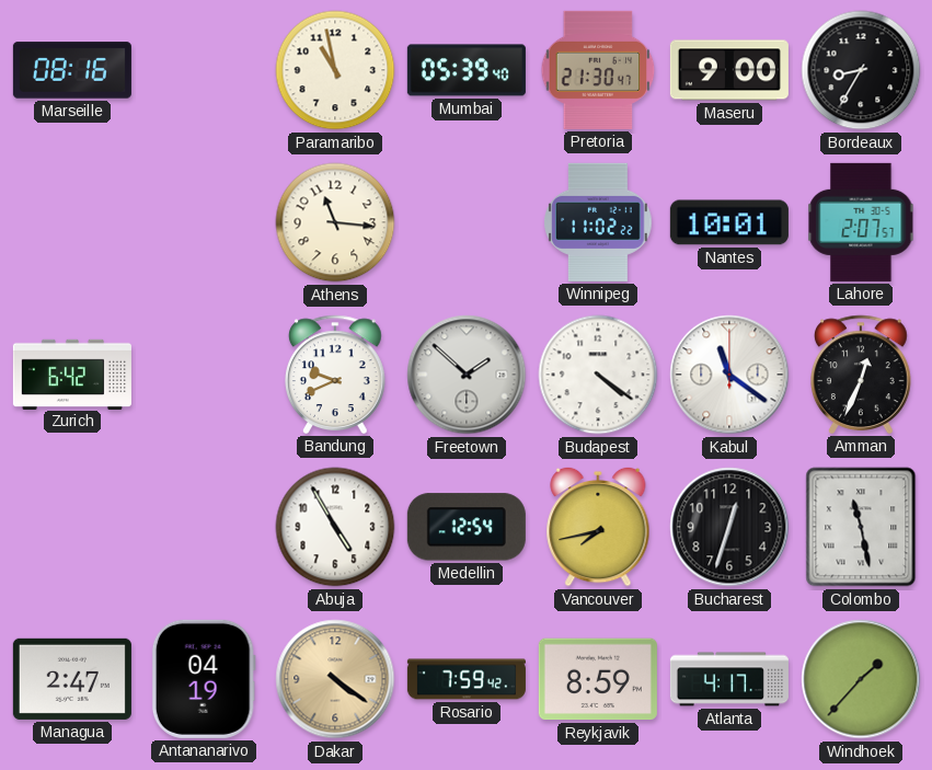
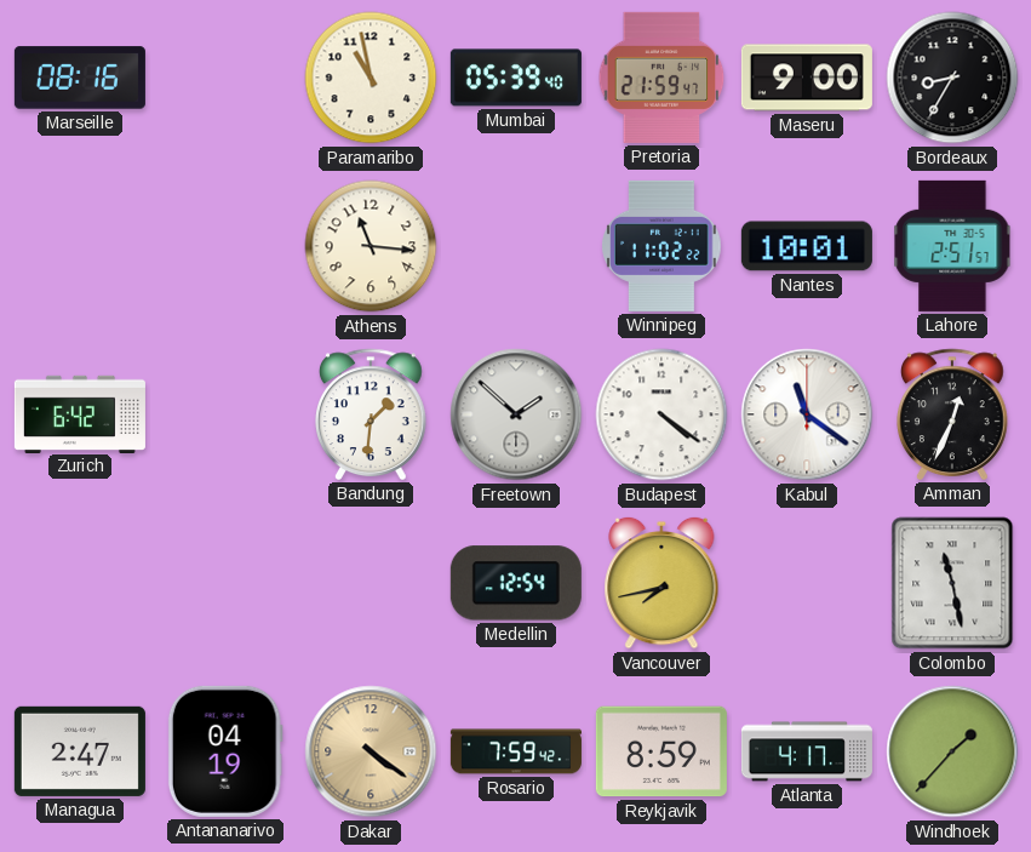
Pretoria: 21:30 -> 21:59
Lahore: 2:07 -> 2:51
Bandung: 9:41 -> 1:31
Abuja: 4:55 -> none
Bucharest: 12:33 -> none
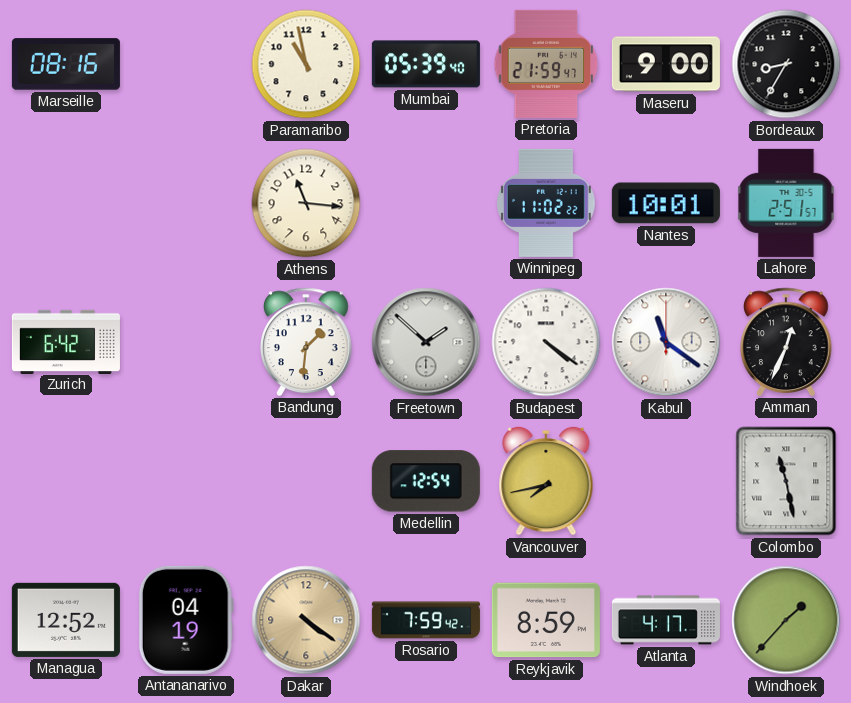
Managua: 2:47 -> 12:52
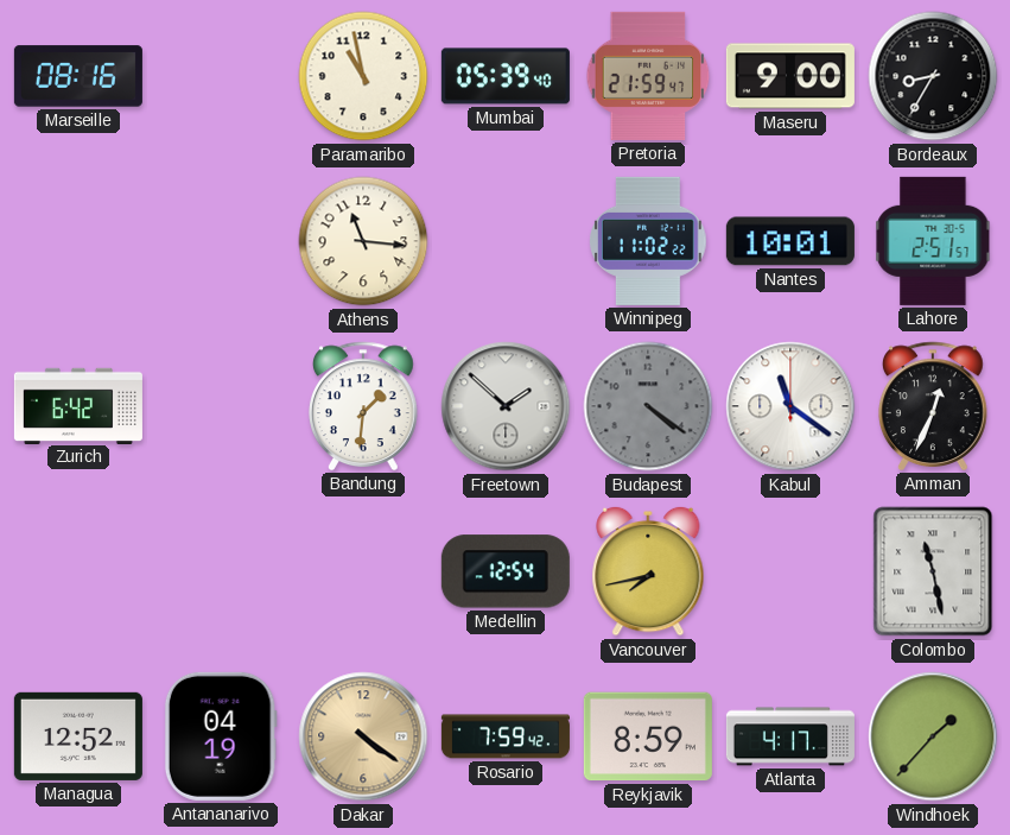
Budapest dial: white -> grey
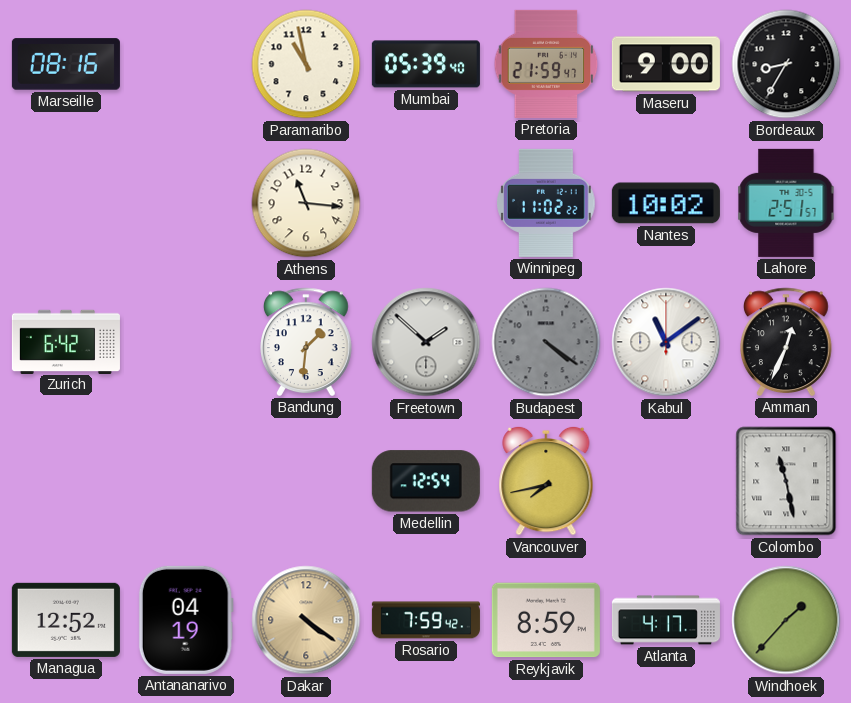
Nantes: 10:01 -> 10:02
Kabul: 11:21 -> 11:09
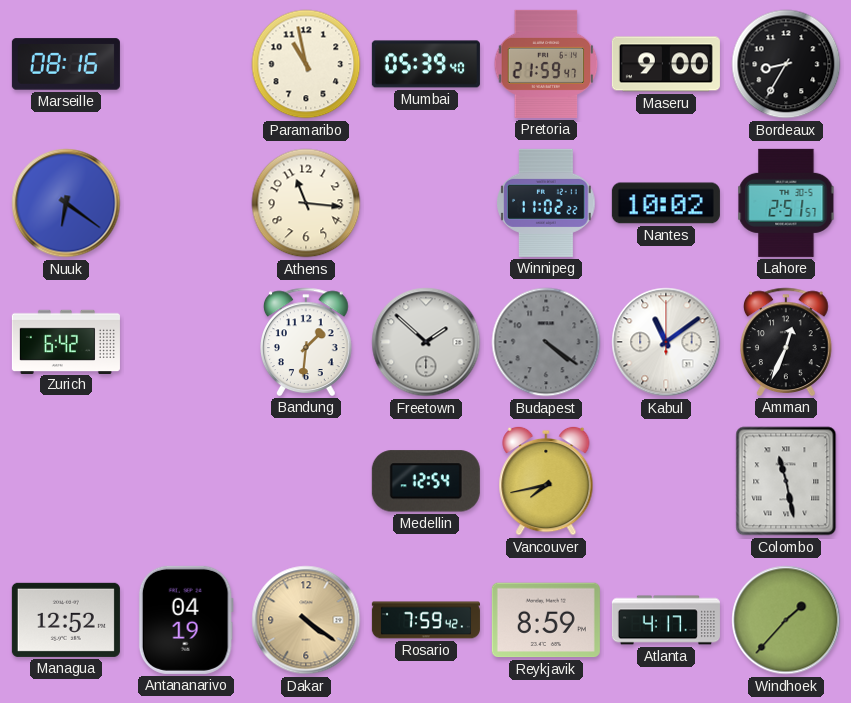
Nuuk: none -> 6:21
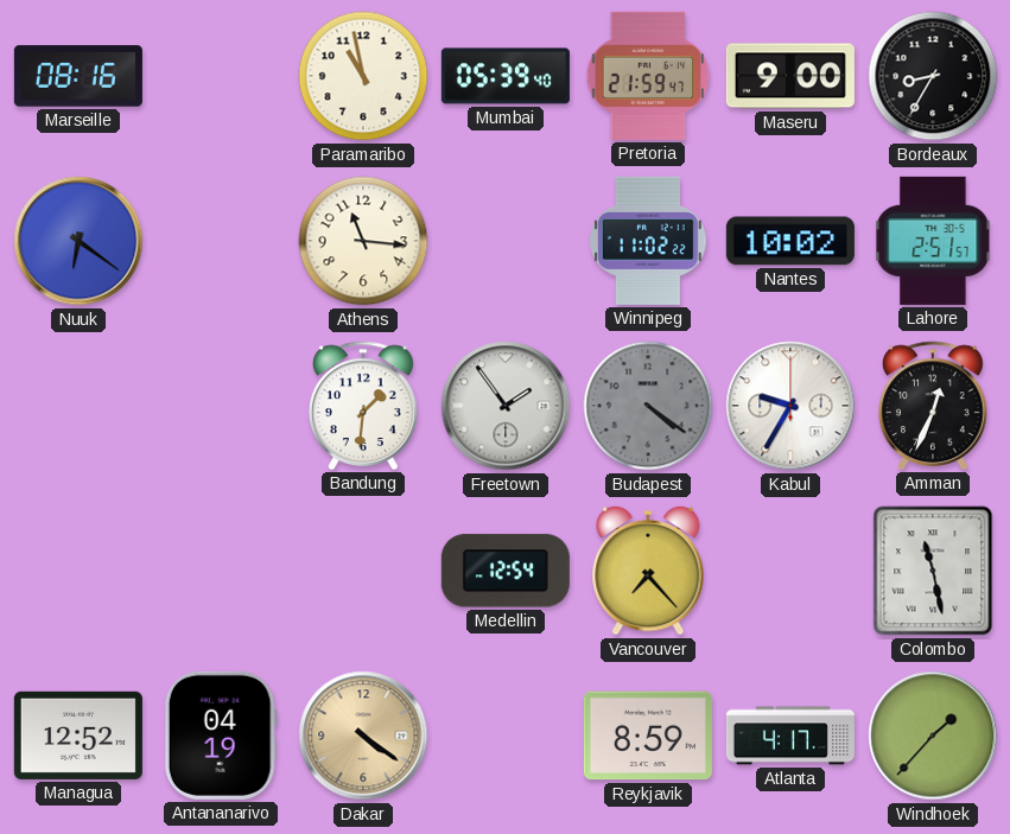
Zurich: 6:42 -> none
Freetown: 1:52 -> 1:54
Kabul: 11:09 -> 9:35
Vancouver: 7:43 -> 7:23
Rosario: 7:59 -> none
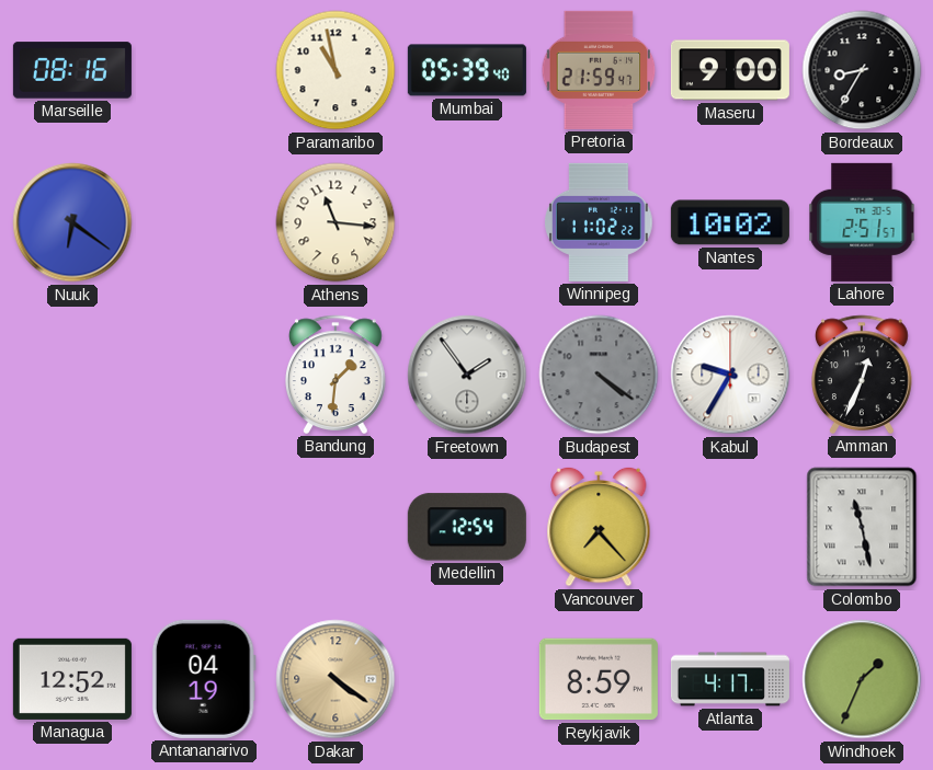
Windhoek: 1:37 -> 1:34
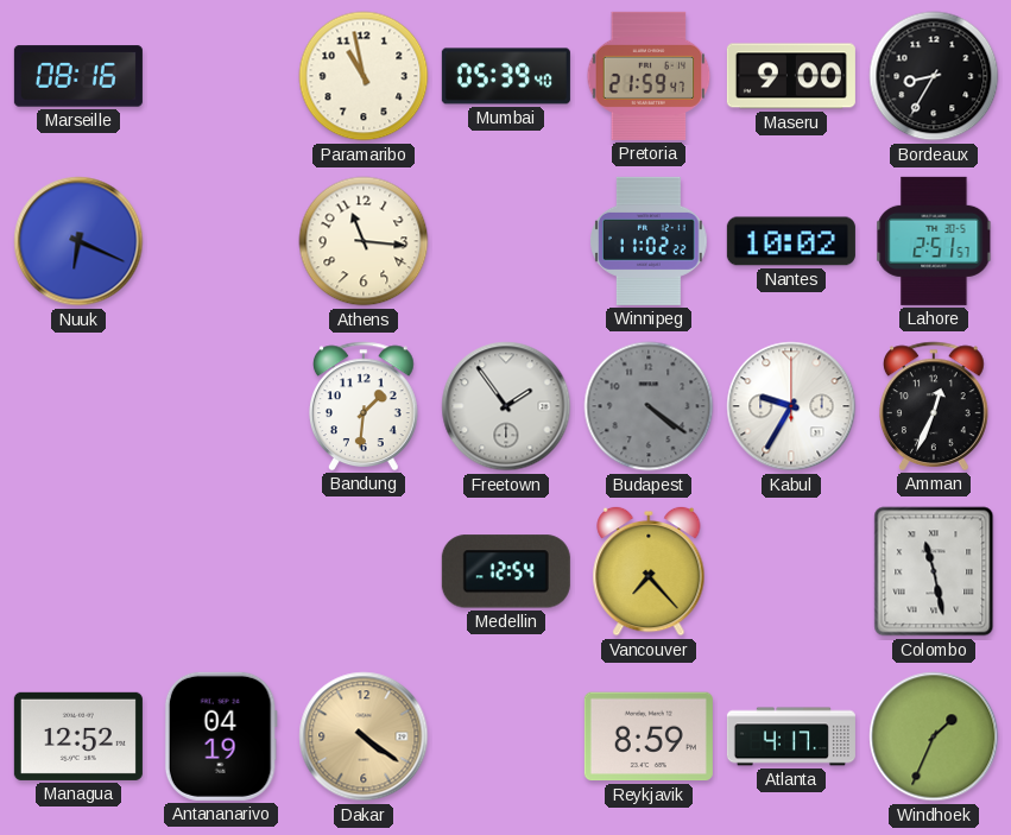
Nuuk: 6:21 -> 6:19
